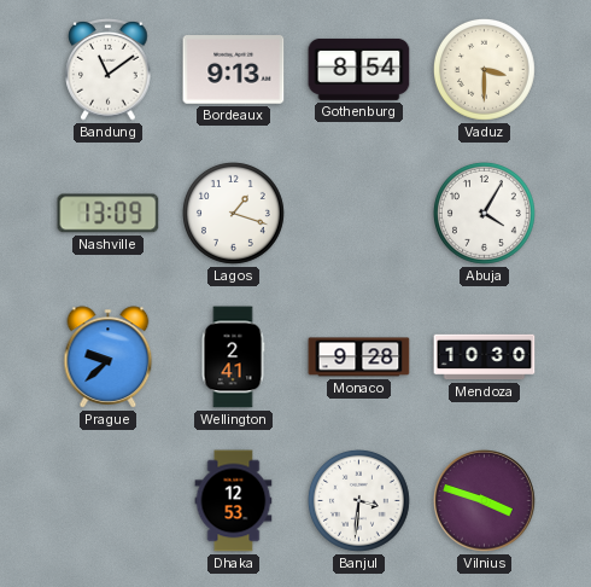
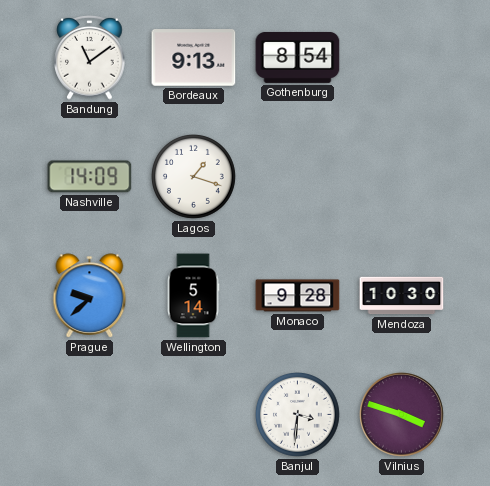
Vaduz: 3:30 -> none
Nashville: 13:09 -> 14:09
Abuja: 4:05 -> none
Wellington: 2:41 -> 5:14
Dhaka: 12:53 -> none
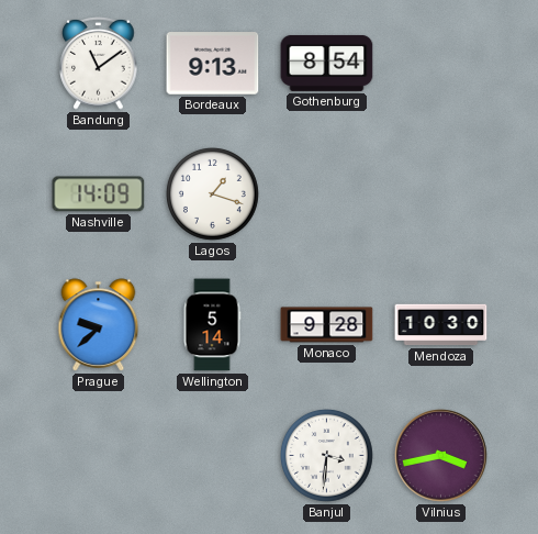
Vilnius: 3:48 -> 3:43
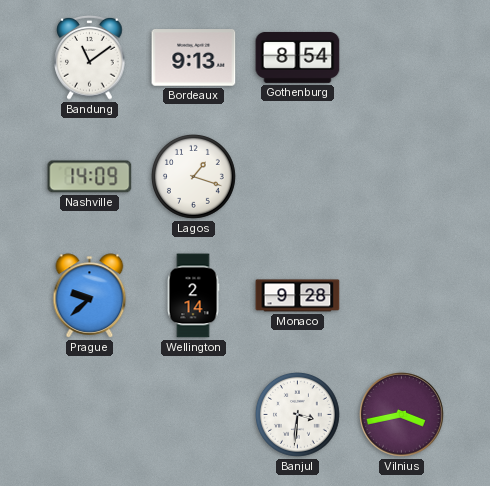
Wellington: 5:14 -> 2:14
Mendoza: 10:30 -> none
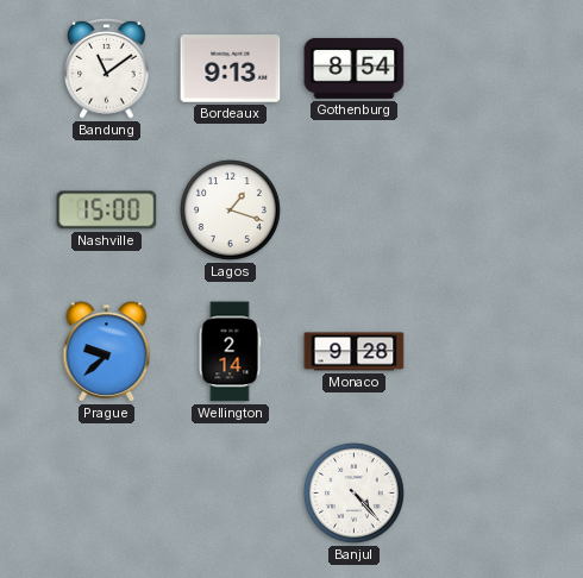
Nashville: 14:09 -> 15:00
Banjul: 3:31 -> 4:23
Vilnius: 3:43 -> none
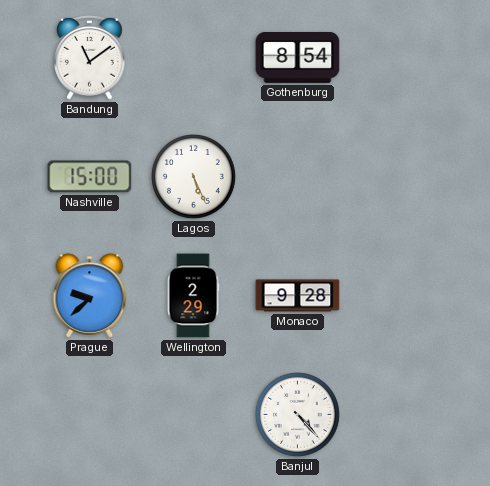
Bordeaux: 9:13 -> none
Lagos: 1:18 -> 5:26
Wellington: 2:14 -> 2:29
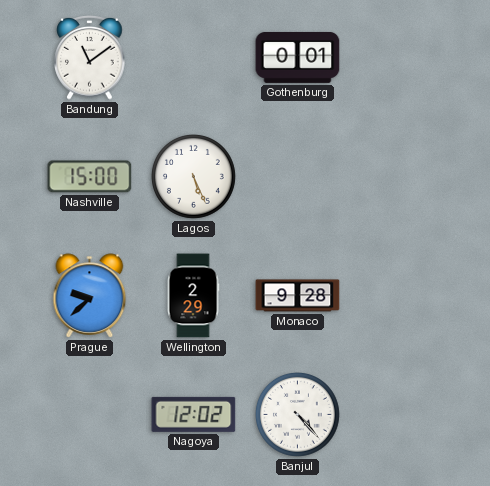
Gothenburg: 8:54 -> 0:01
Nagoya: none -> 12:02
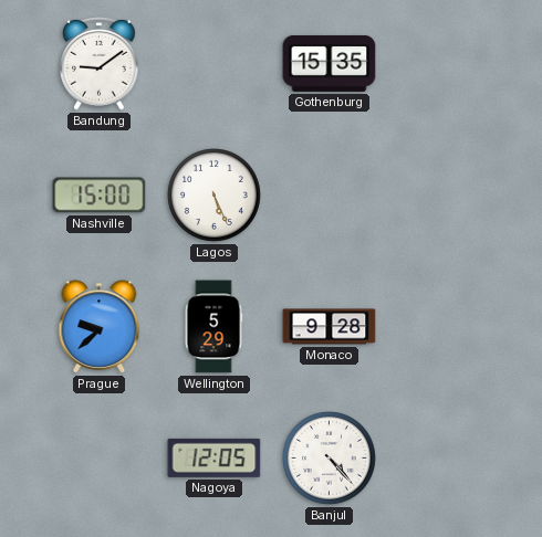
Bandung: 11:09 -> 9:09
Gothenburg: 0:01 -> 15:35
Wellington: 2:29 -> 5:29
Nagoya: 12:02 -> 12:05
